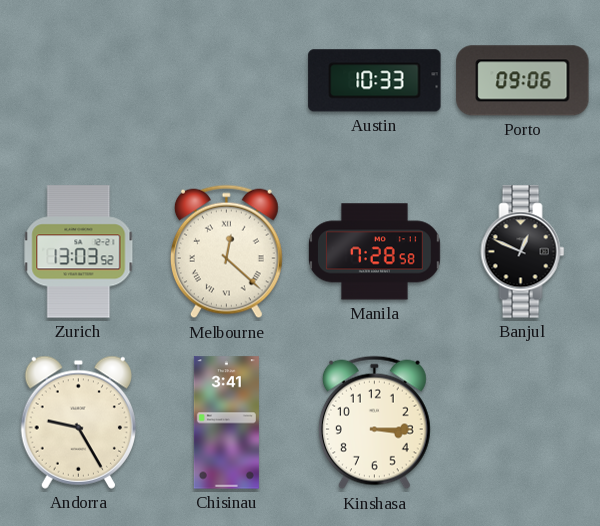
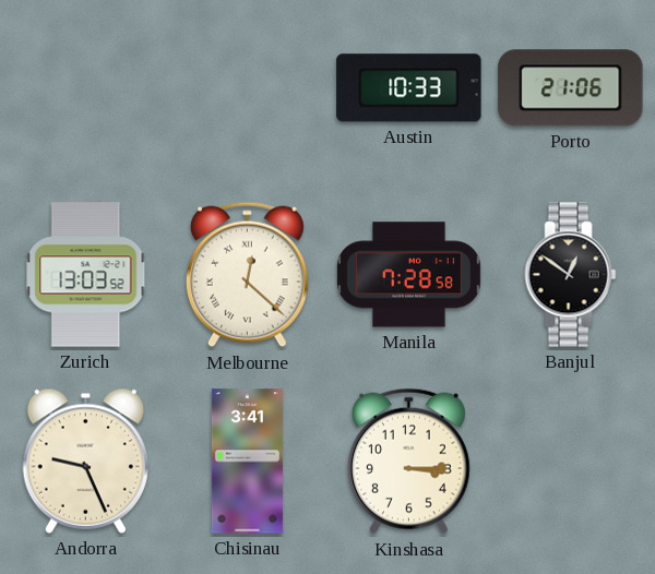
Porto: 09:06 -> 21:06
Banjul: 12:49 -> 12:51
Andorra: 9:25 -> 9:26
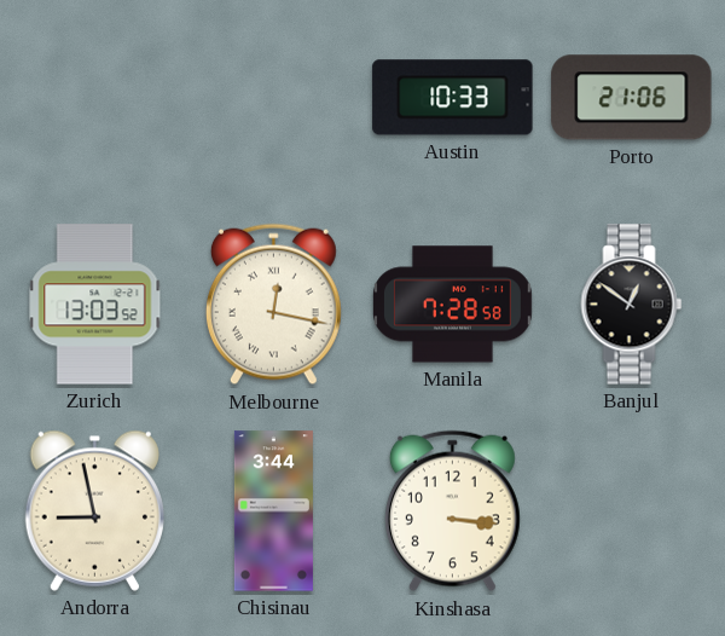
Melbourne: 12:22 -> 12:17
Andorra: 9:26 -> 8:58
Chisinau: 3:41 -> 3:44
Kinshasa: 3:15 -> 3:16
